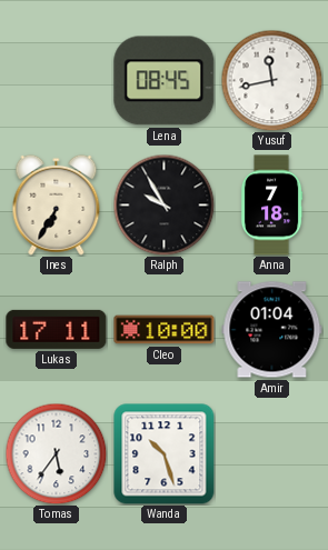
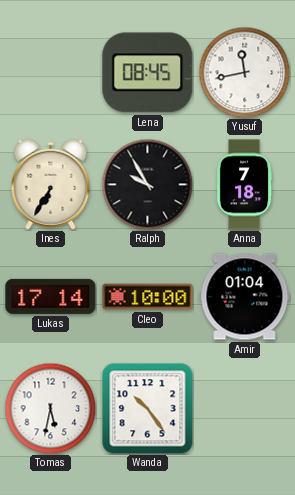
Lukas: 17:11 -> 17:14
Tomas: 5:36 -> 5:32
Wanda: 10:27 -> 10:24
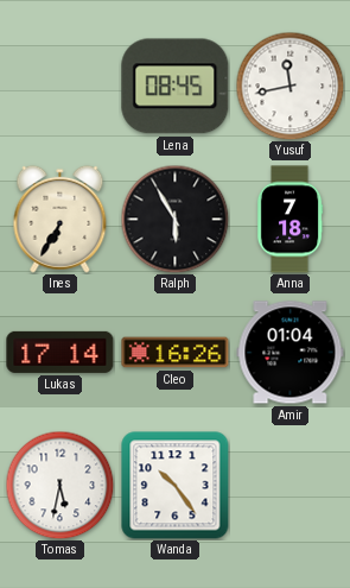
Ralph: 9:55 -> 5:55
Cleo: 10:00 -> 16:26
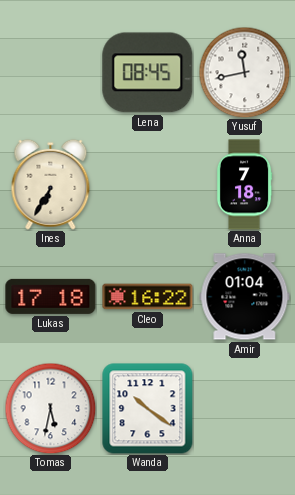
Ralph: 5:55 -> none
Lukas: 17:14 -> 17:18
Cleo: 16:26 -> 16:22
Wanda: 10:24 -> 10:21
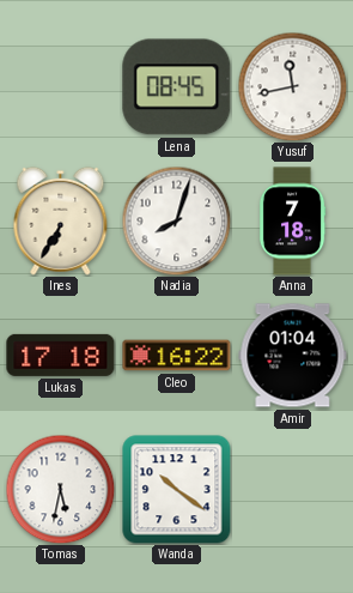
Nadia: none -> 8:03
